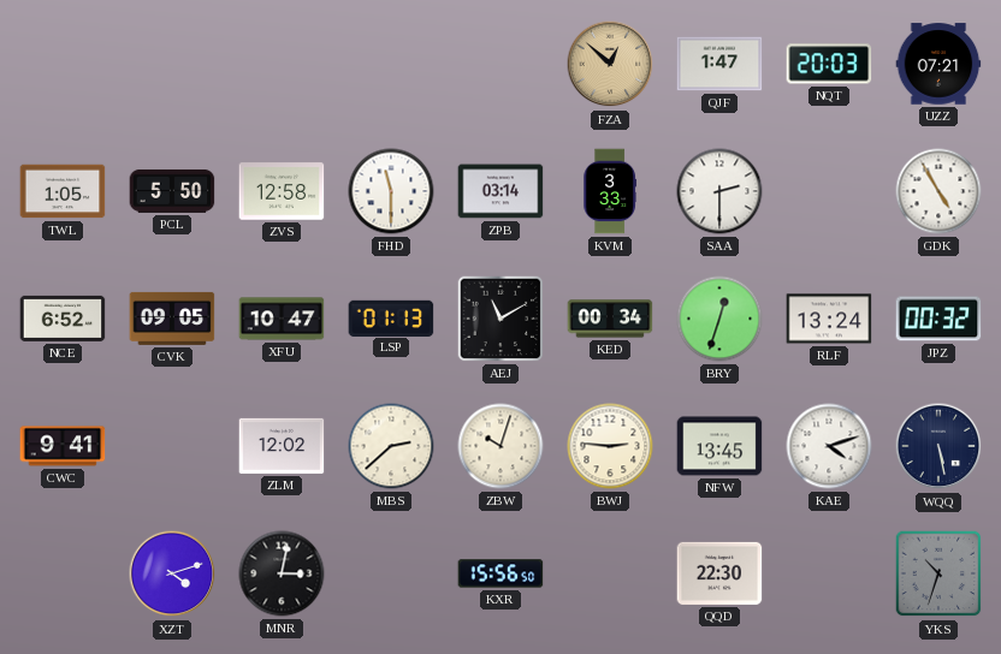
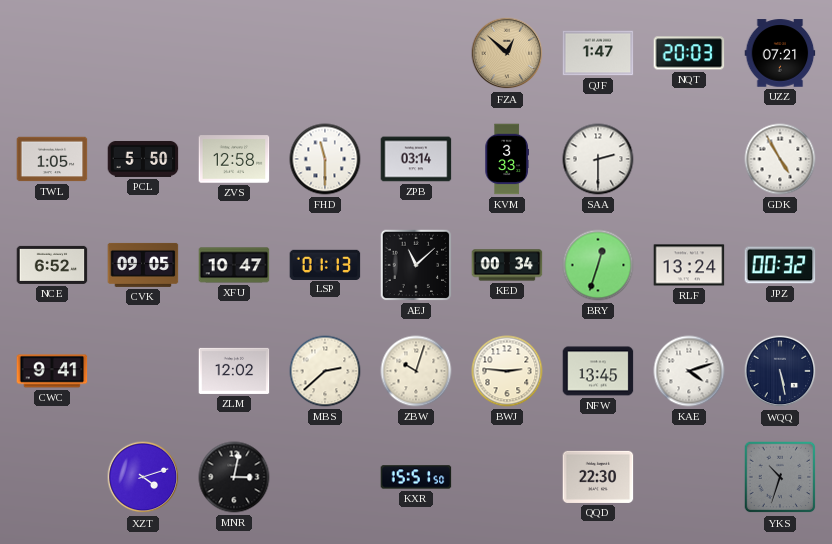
AEJ: 11:10 -> 11:08
KXR: 15:56 -> 15:51
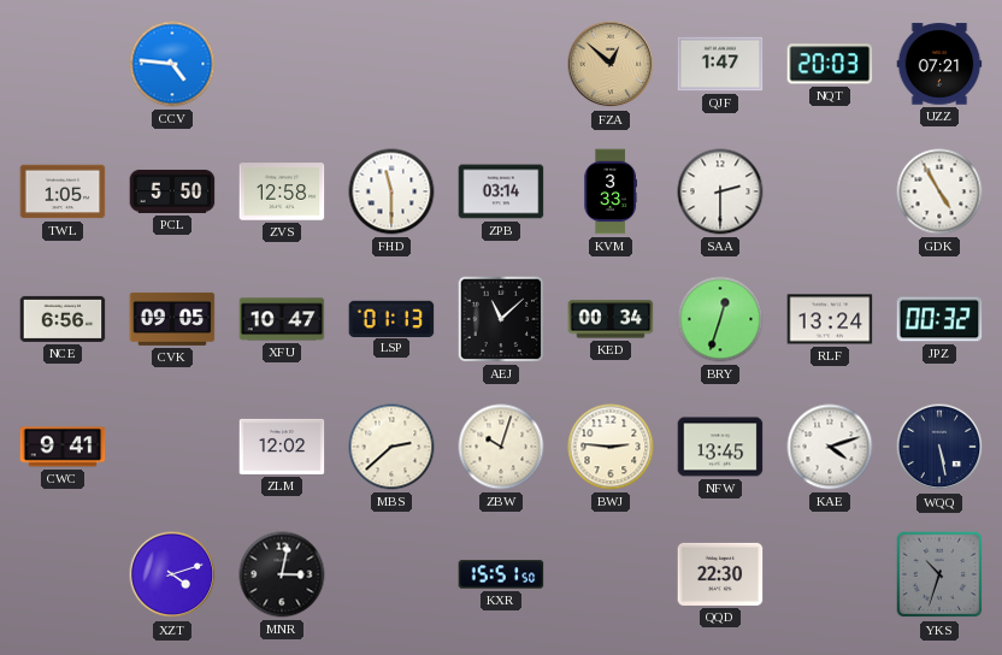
CCV: none -> 4:46
NCE: 6:52 -> 6:56
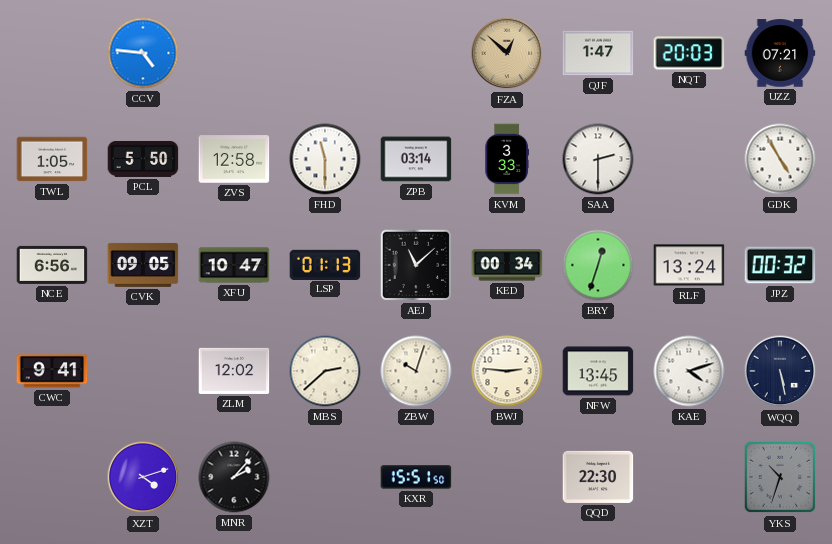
MNR: 3:02 -> 2:07
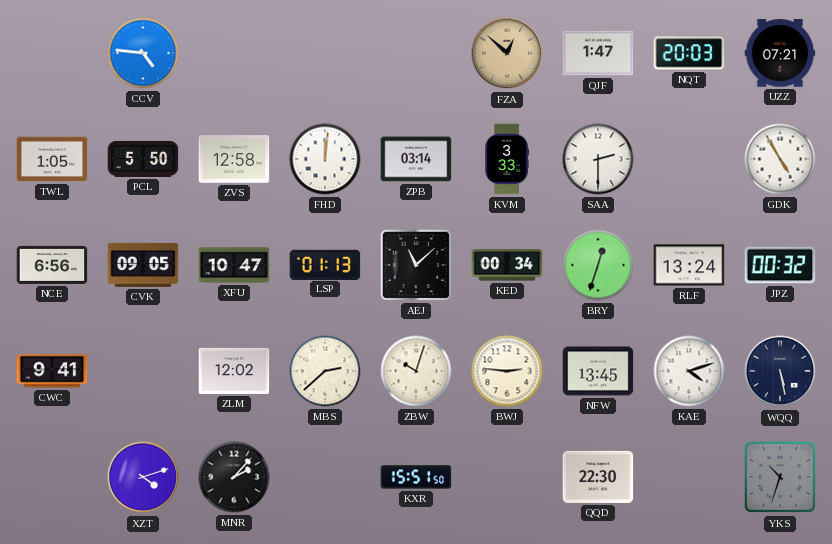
FHD: 11:30 -> 12:01
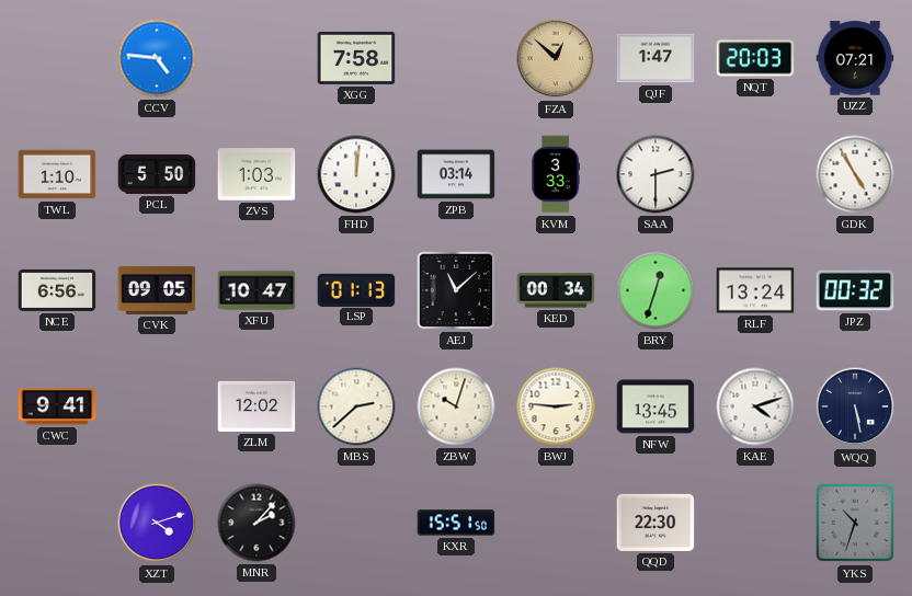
XGG: none -> 7:58
TWL: 1:05 -> 1:10
ZVS: 12:58 -> 1:03
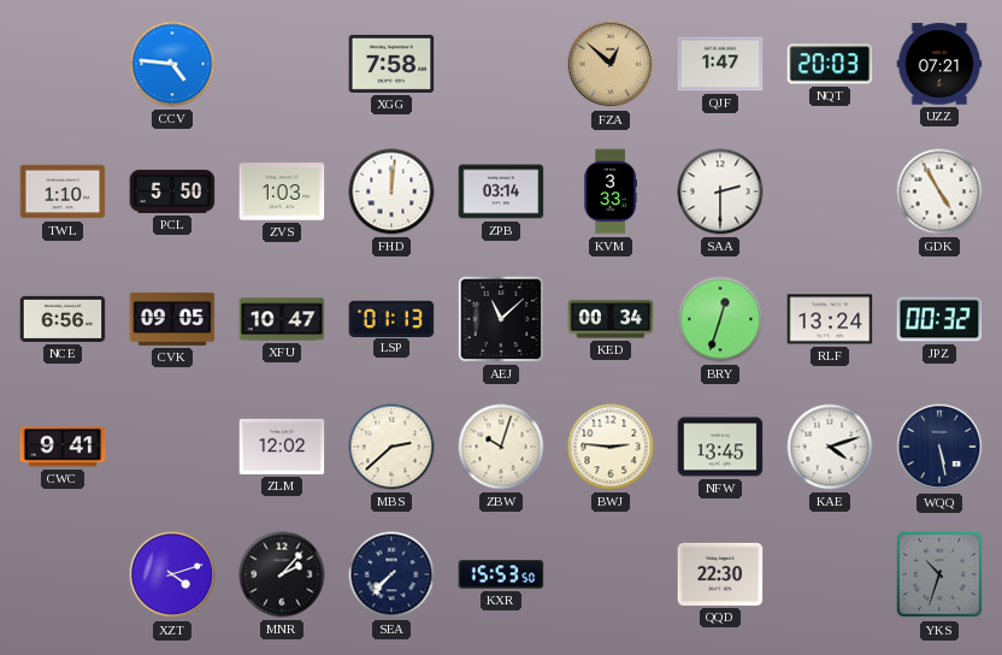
SEA: none -> 7:37
KXR: 15:51 -> 15:53
